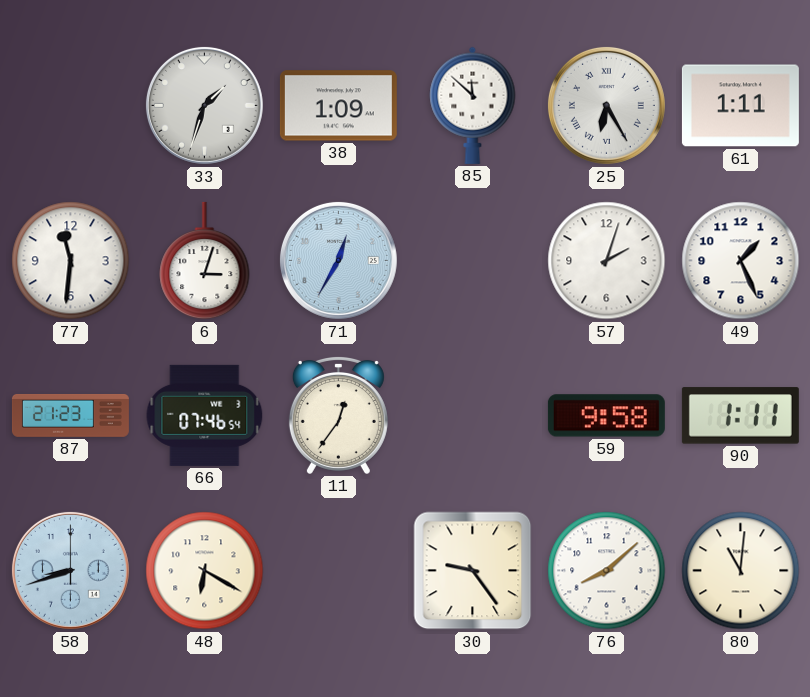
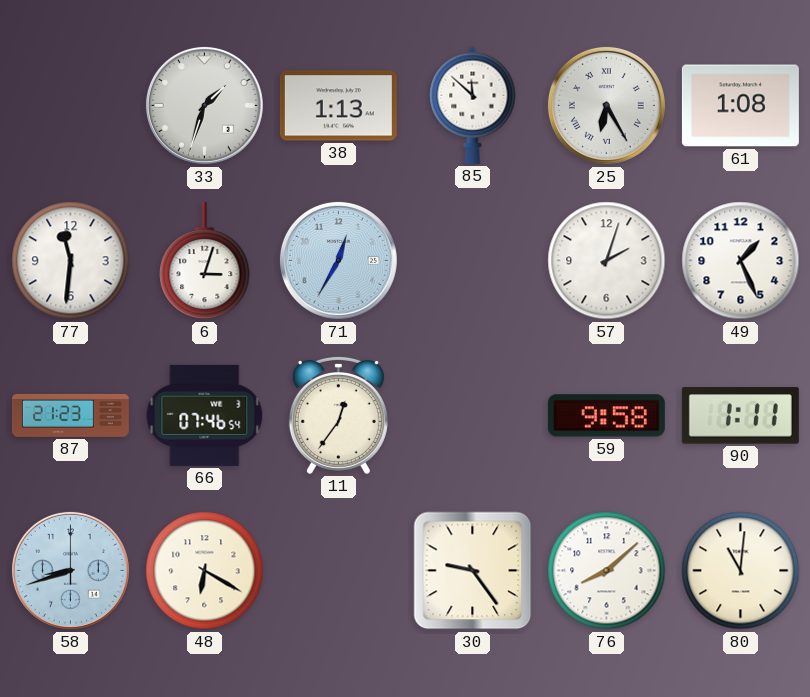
38: 1:09 -> 1:13
61: 1:11 -> 1:08
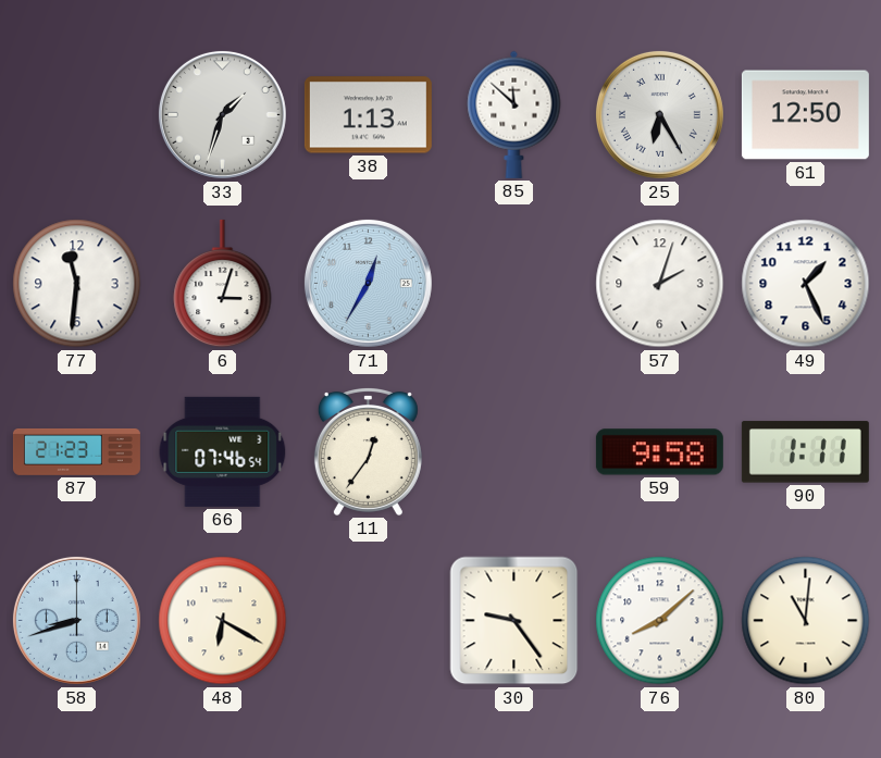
61: 1:08 -> 12:50
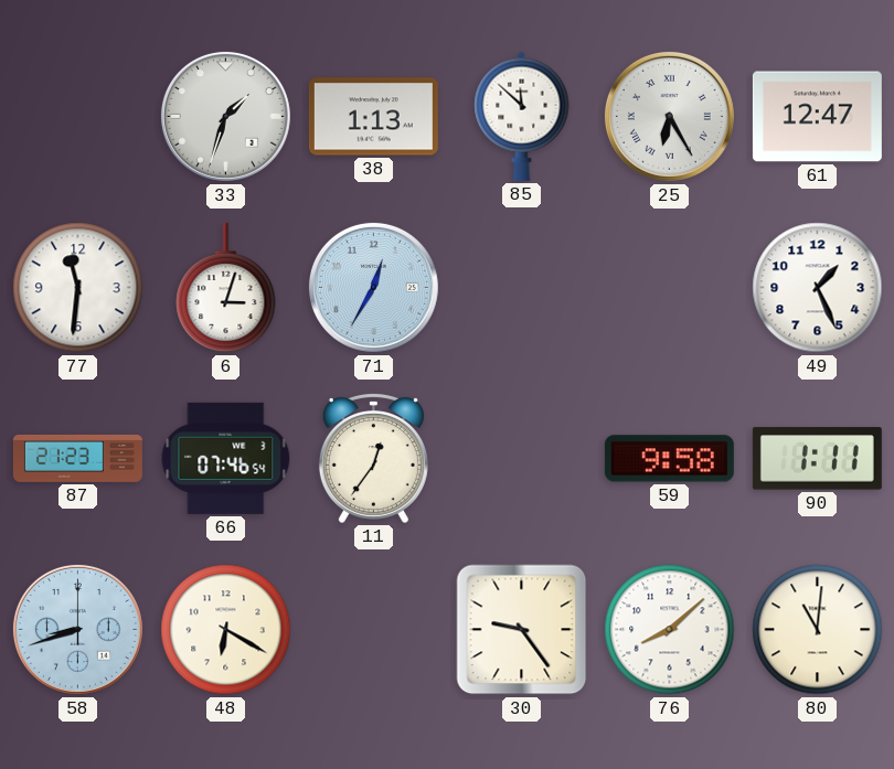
61: 12:50 -> 12:47
57: 2:03 -> none
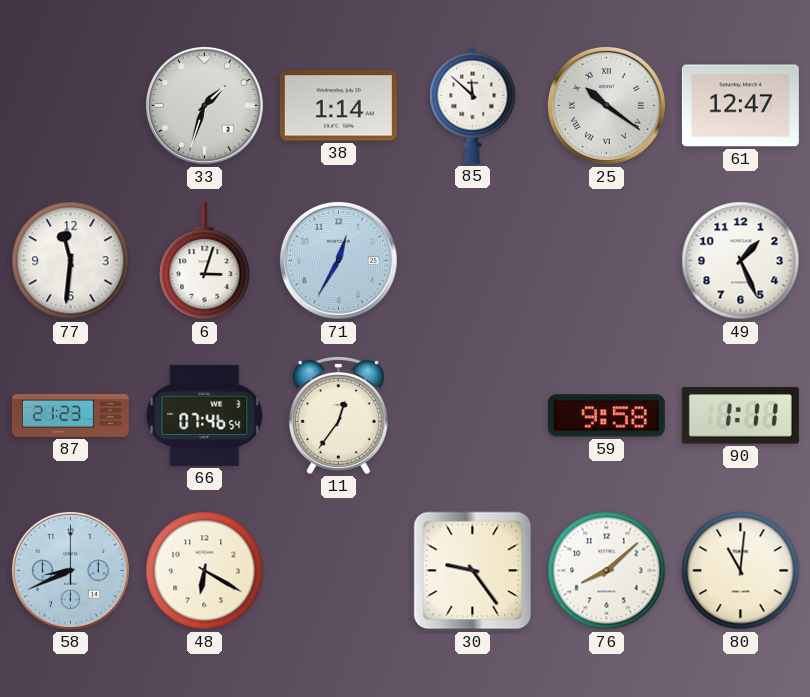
38: 1:13 -> 1:14
25: 6:25 -> 10:21
58: 8:42 -> 8:41
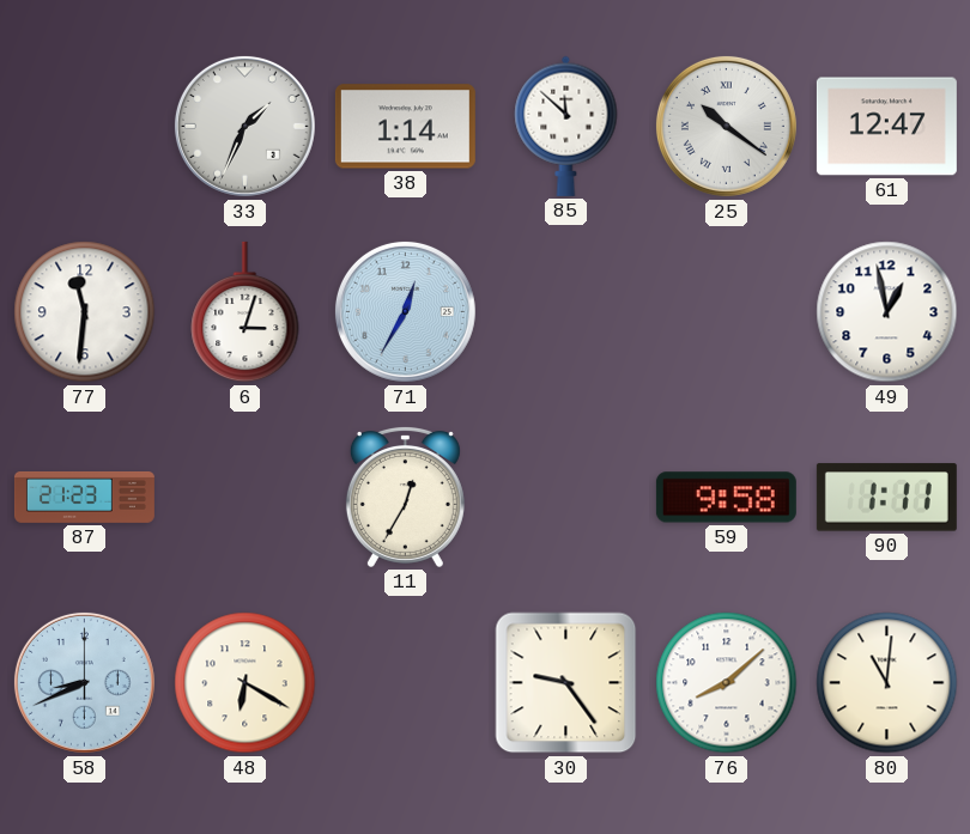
33: 1:33 -> 1:34
49: 1:26 -> 12:58
66: 07:46 -> none
11: 12:36 -> 12:35
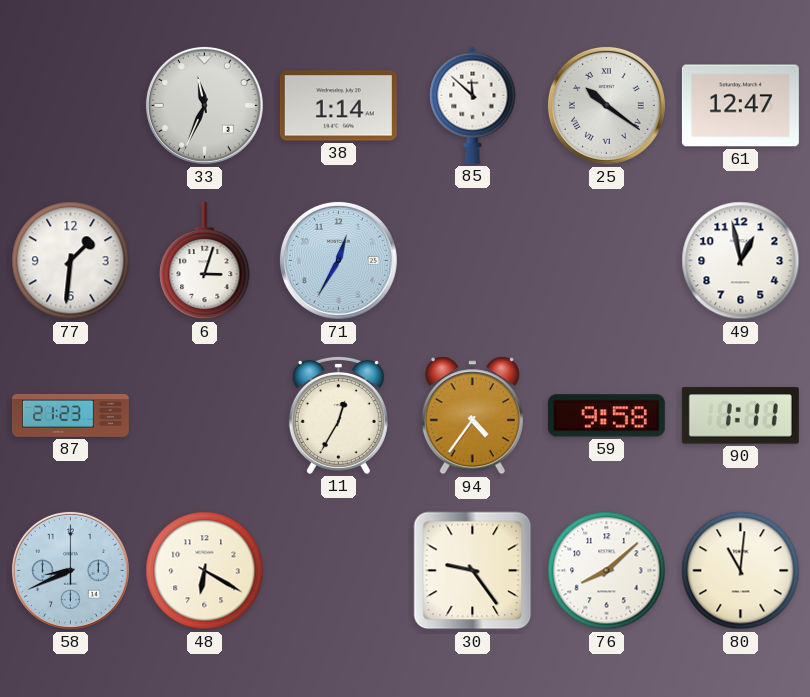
33: 1:34 -> 11:34
77: 11:31 -> 1:31
94: none -> 4:36
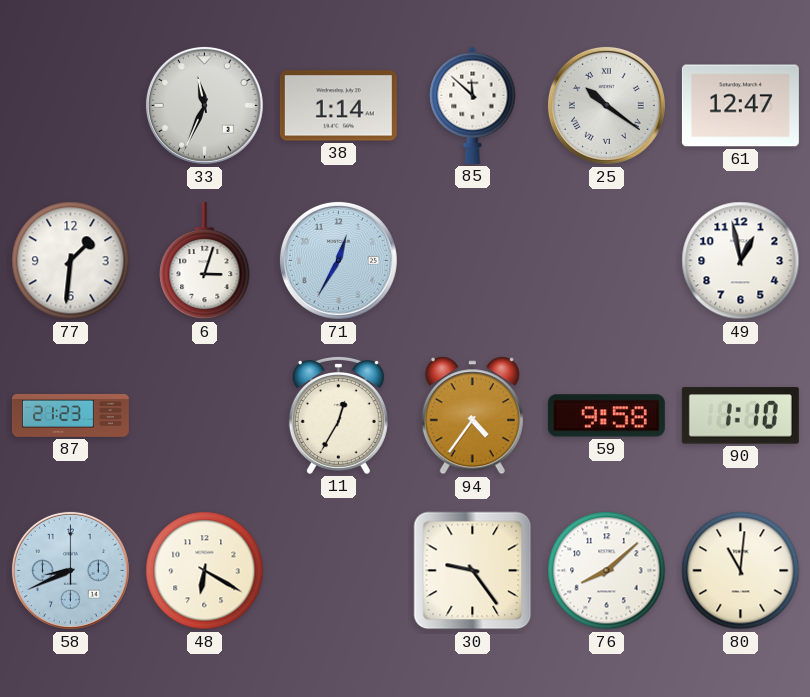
90: 1:11 -> 1:10
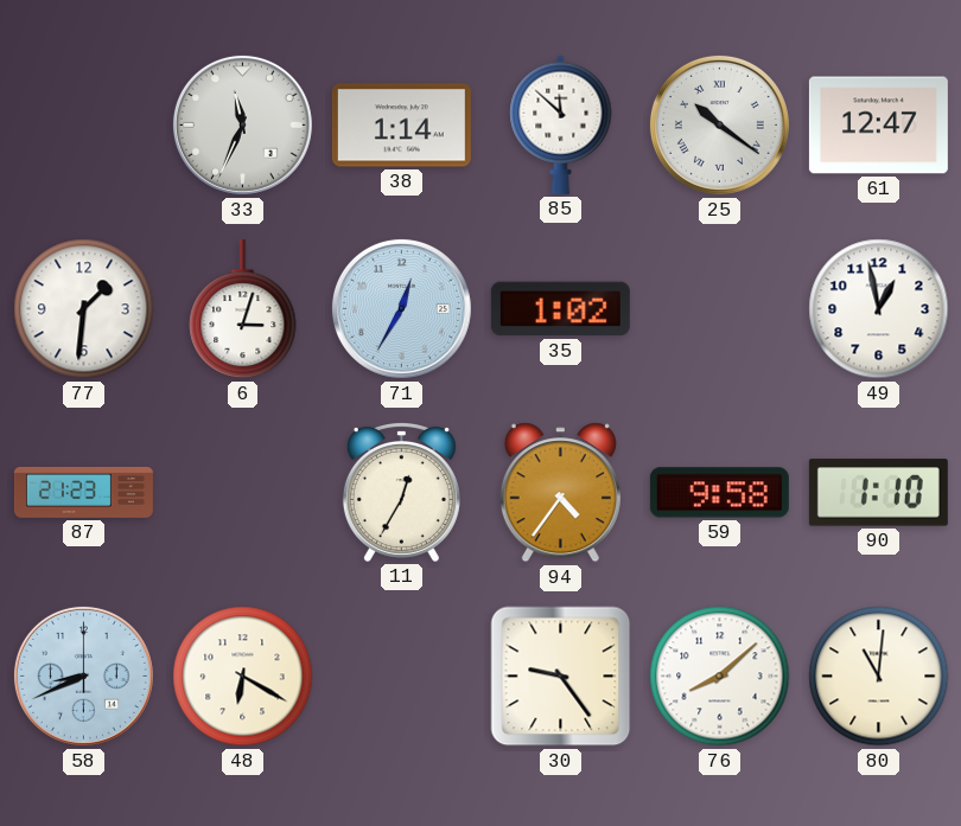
35: none -> 1:02
